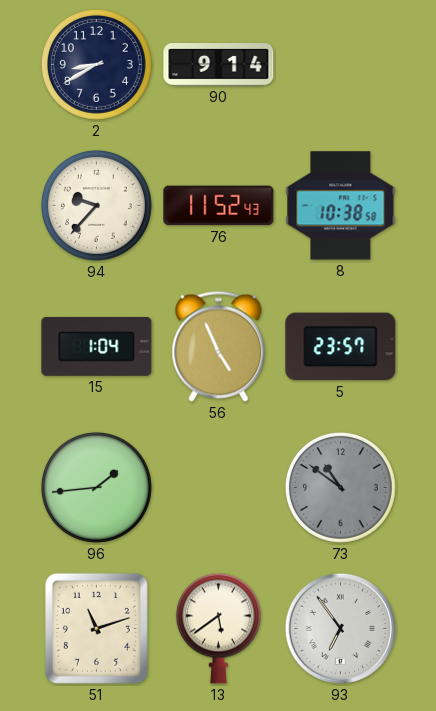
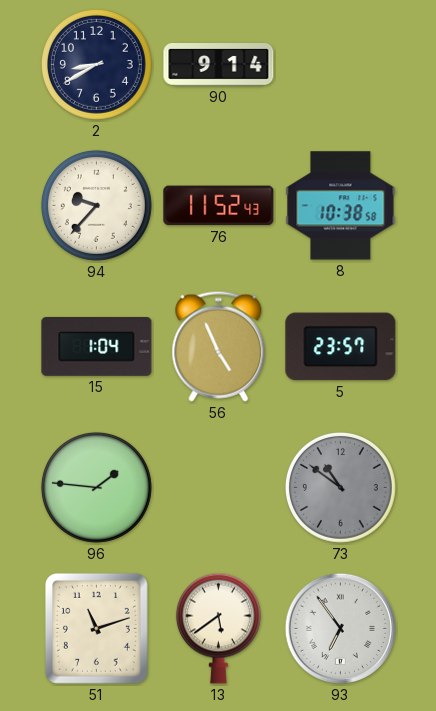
96: 1:44 -> 1:46
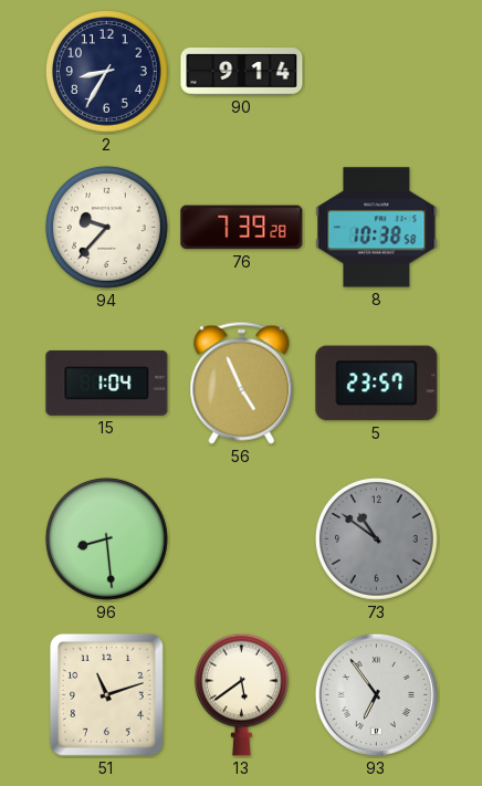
2: 8:40 -> 8:35
76: 11:52 -> 7:39
96: 1:46 -> 8:29
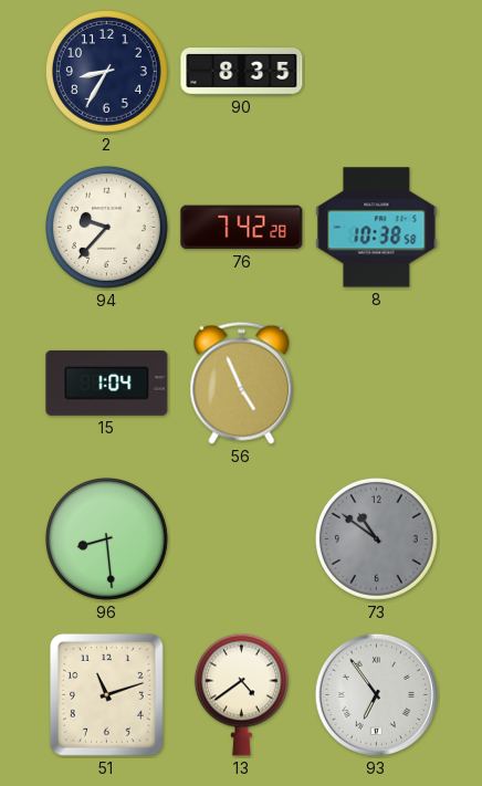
90: 9:14 -> 8:35
76: 7:39 -> 7:42
5: 23:57 -> none
13: 5:39 -> 4:39
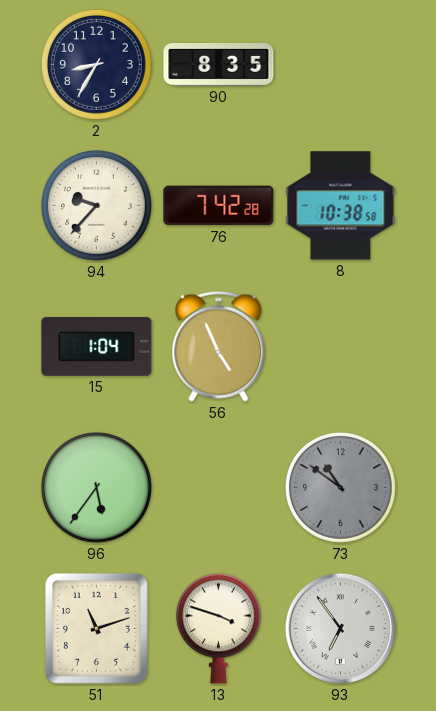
96: 8:29 -> 5:36
13: 4:39 -> 3:48
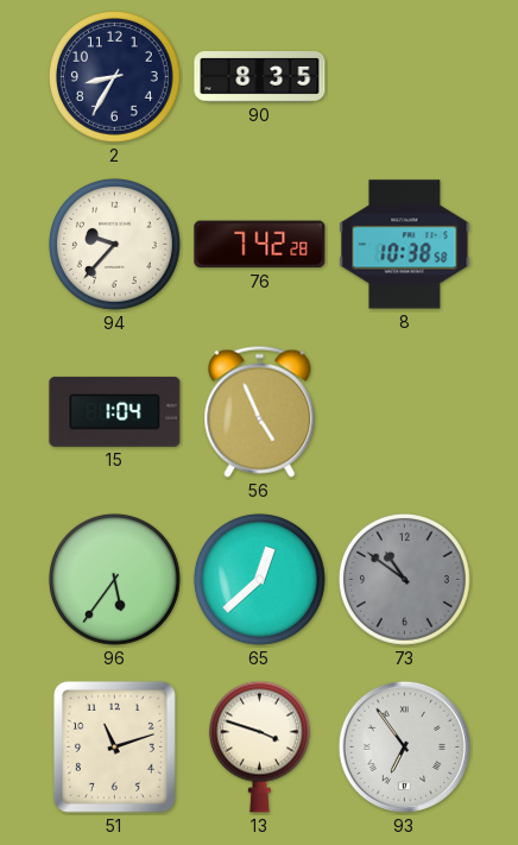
65: none -> 12:38
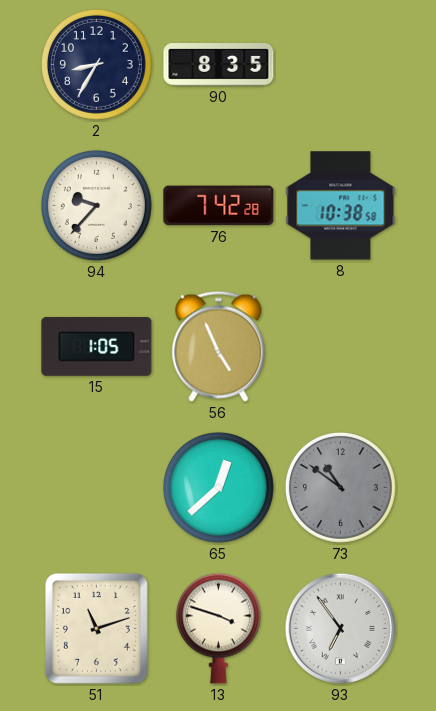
15: 1:04 -> 1:05
96: 5:36 -> none
